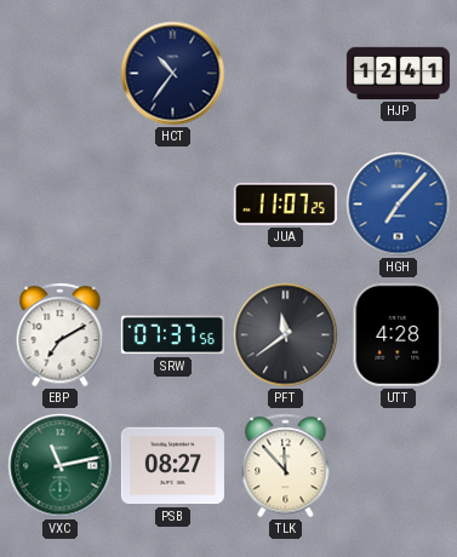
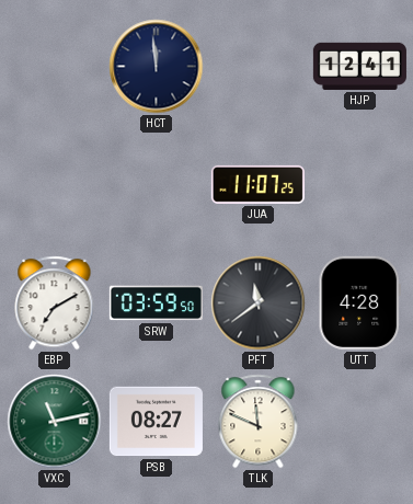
HCT: 10:36 -> 11:59
HGH: 7:07 -> none
SRW: 07:37 -> 03:59
TLK: 11:53 -> 11:49
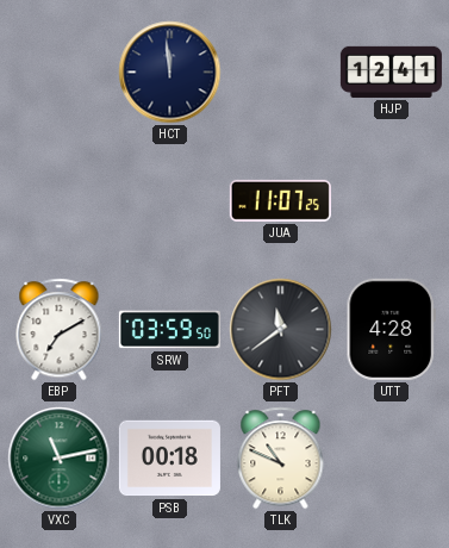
PSB: 08:27 -> 00:18
TLK: 11:49 -> 10:49
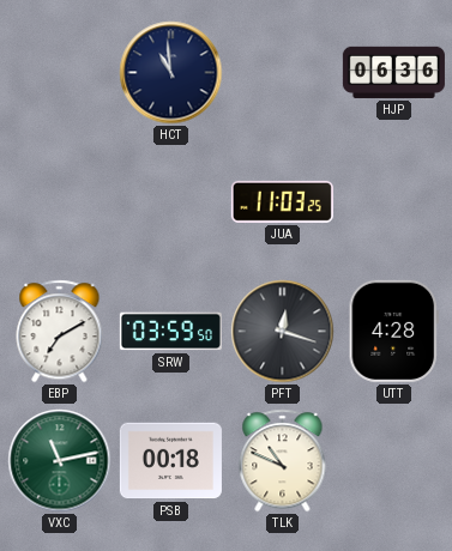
HCT: 11:59 -> 10:59
HJP: 12:41 -> 06:36
JUA: 11:07 -> 11:03
PFT: 11:39 -> 12:18
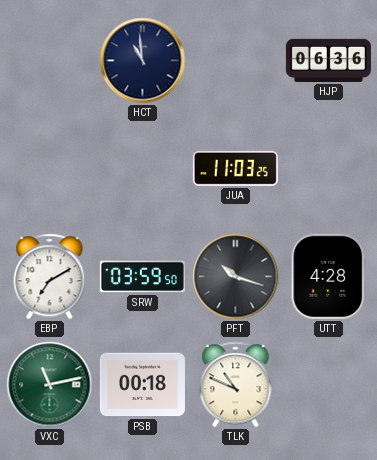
PFT: 12:18 -> 10:18
